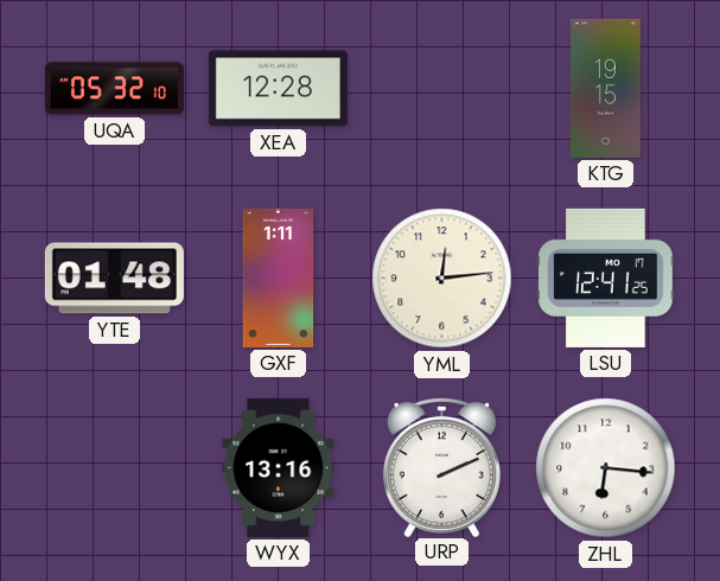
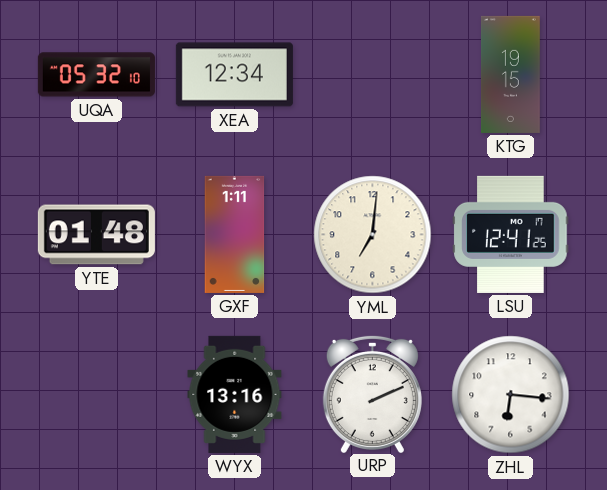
XEA: 12:28 -> 12:34
YML: 12:14 -> 7:01
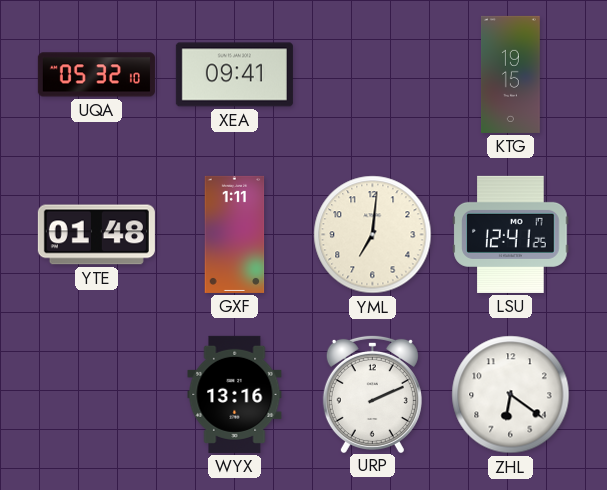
XEA: 12:34 -> 09:41
ZHL: 6:16 -> 6:21
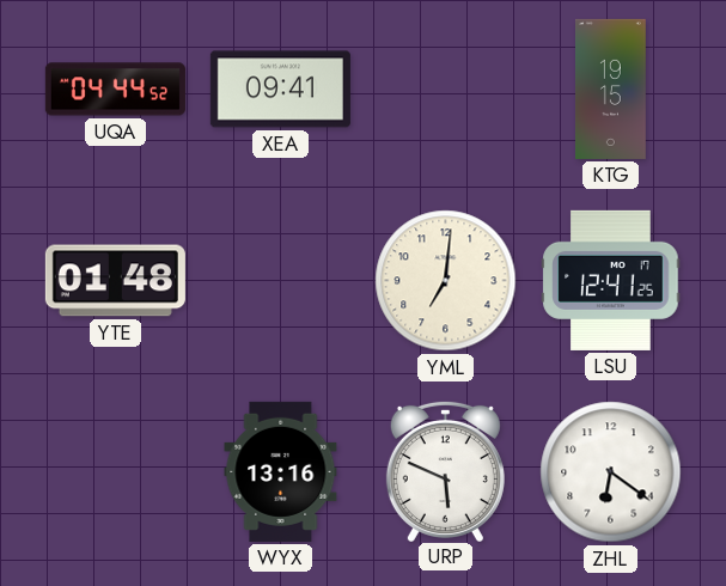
UQA: 05:32 -> 04:44
GXF: 1:11 -> none
URP: 2:11 -> 5:49
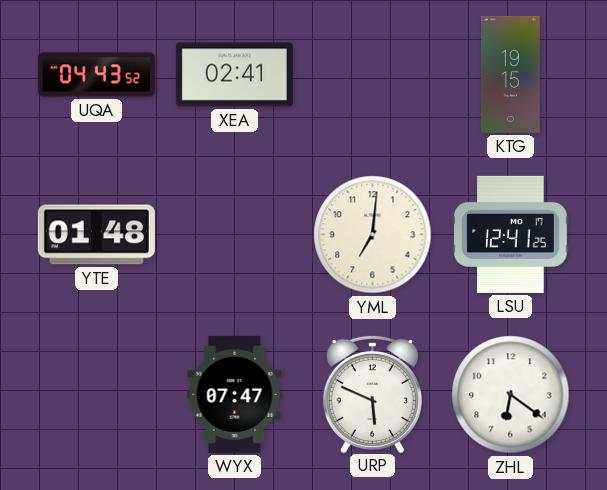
UQA: 04:44 -> 04:43
XEA: 09:41 -> 02:41
WYX: 13:16 -> 07:47
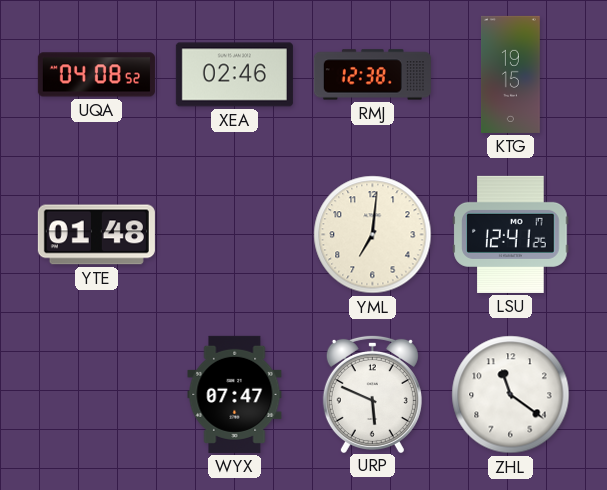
UQA: 04:43 -> 04:08
XEA: 02:41 -> 02:46
RMJ: none -> 12:38
ZHL: 6:21 -> 11:21
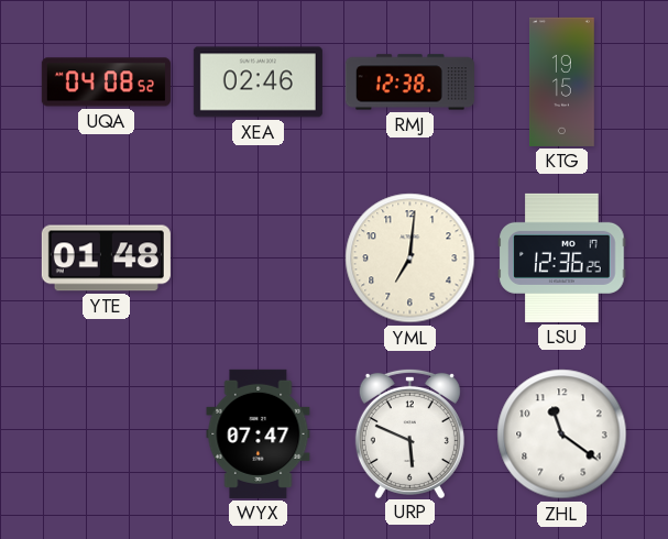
LSU: 12:41 -> 12:36
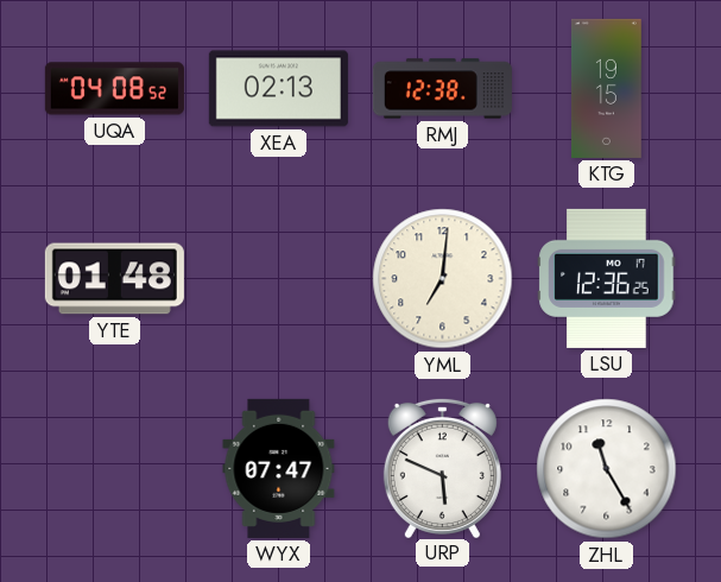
XEA: 02:46 -> 02:13
ZHL: 11:21 -> 11:25
